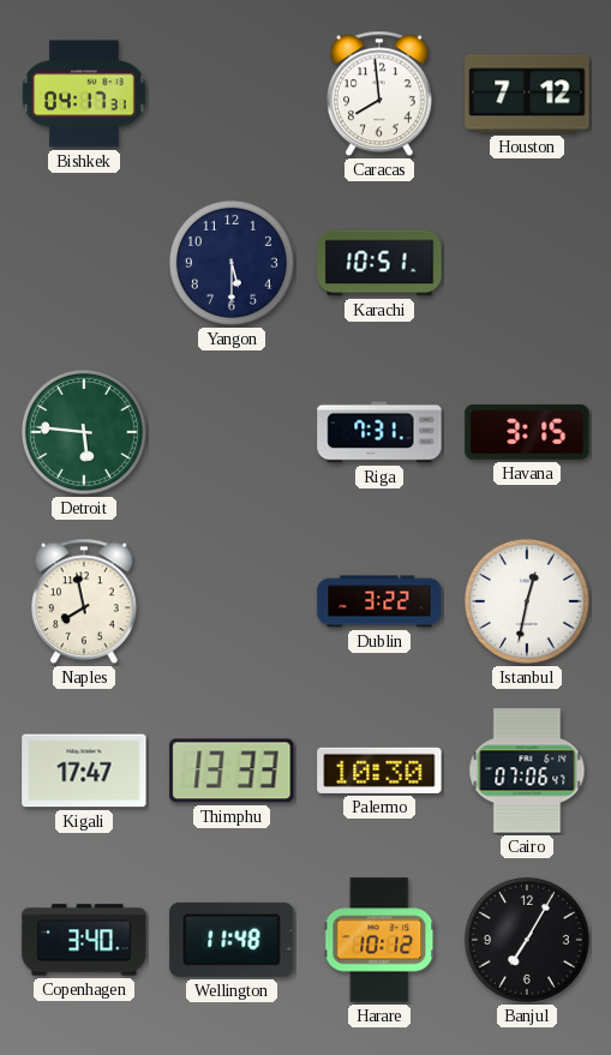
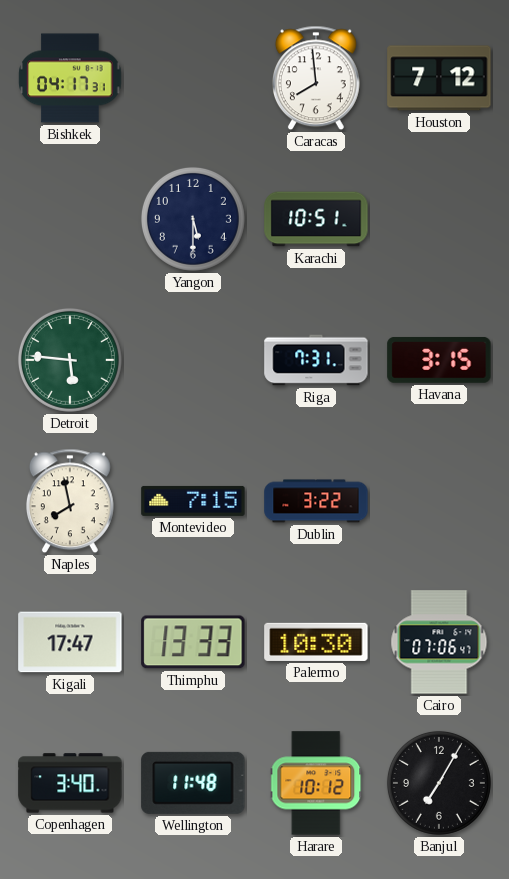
Montevideo: none -> 7:15
Istanbul: 12:32 -> none
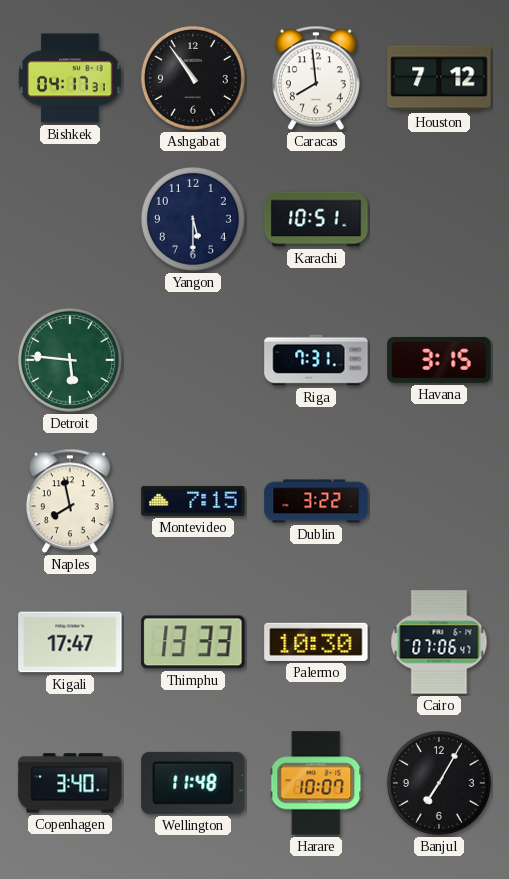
Ashgabat: none -> 10:54
Harare: 10:12 -> 10:07
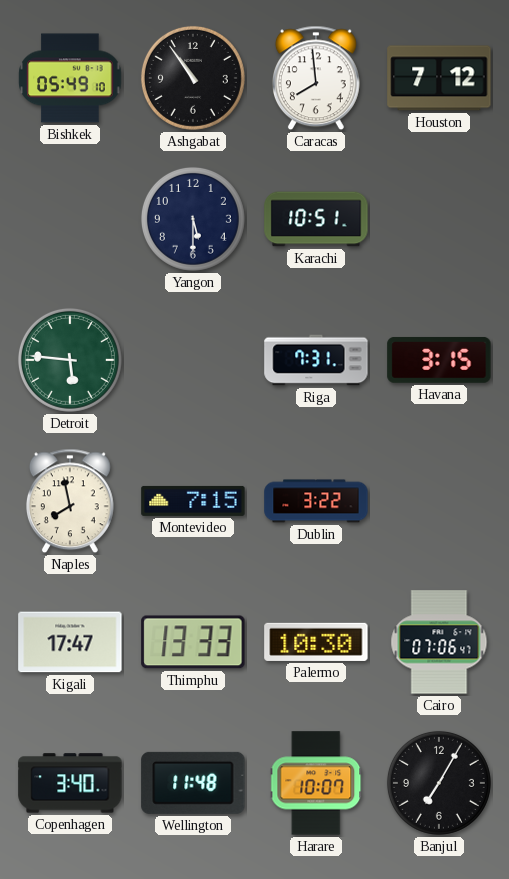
Bishkek: 04:17 -> 05:49
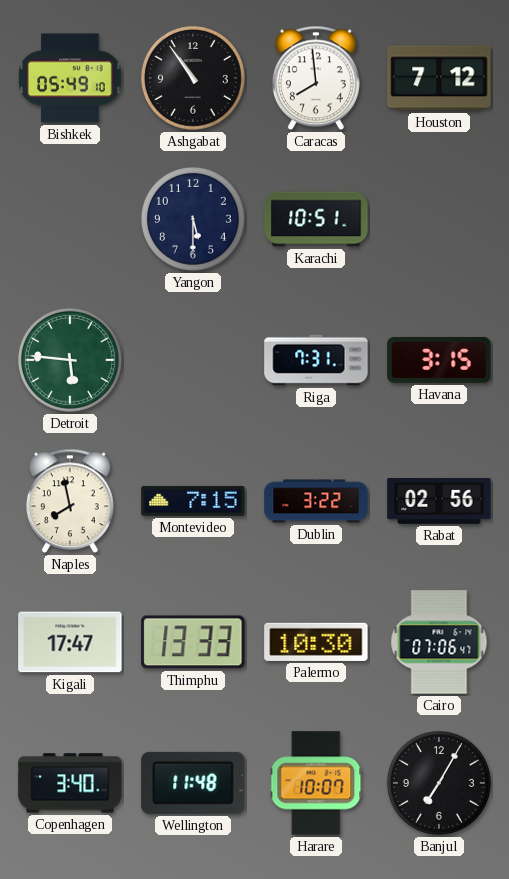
Rabat: none -> 02:56
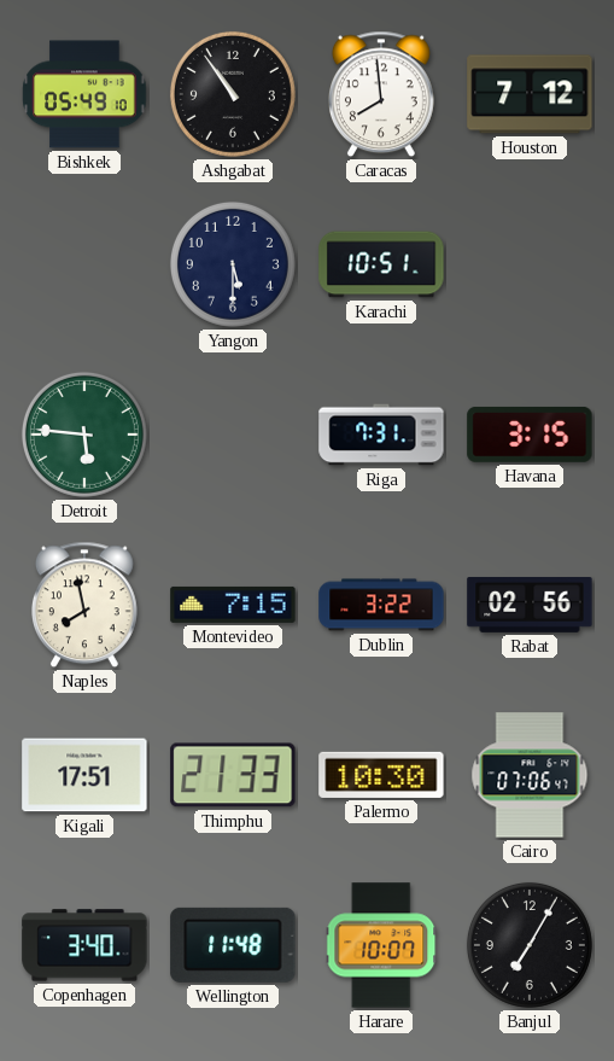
Kigali: 17:47 -> 17:51
Thimphu: 13:33 -> 21:33
